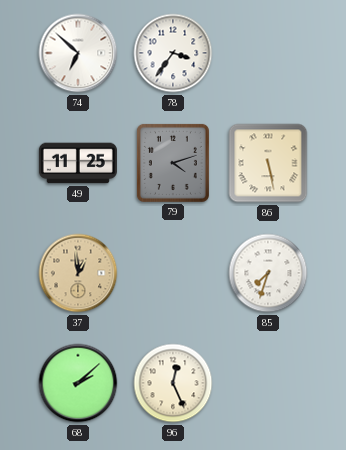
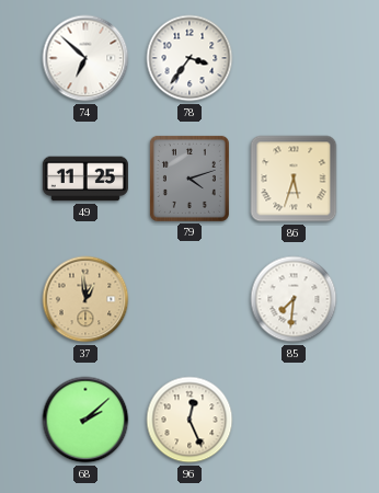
86: 5:28 -> 5:33
85: 7:33 -> 7:31
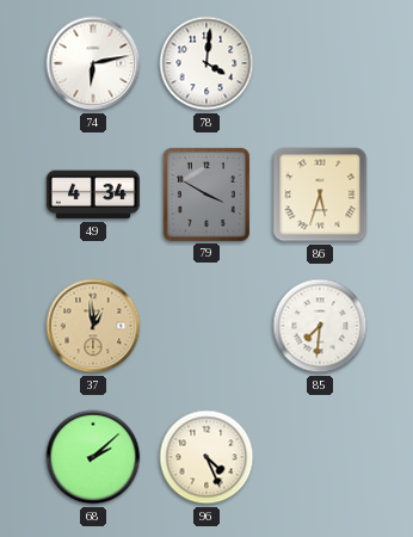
74: 6:52 -> 6:13
78: 3:36 -> 4:01
49: 11:25 -> 4:34
79: 4:12 -> 3:50
96: 12:26 -> 4:26
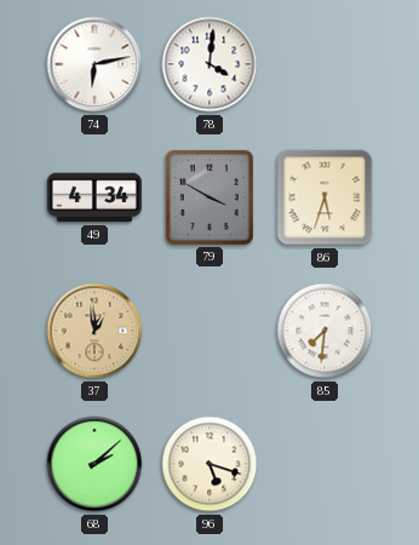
96: 4:26 -> 5:18
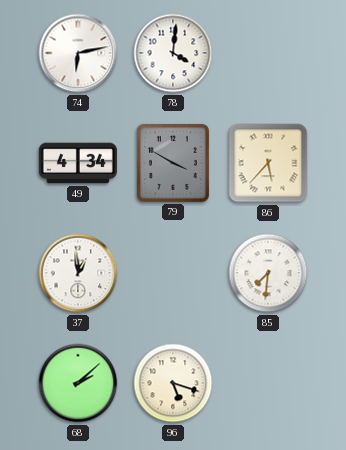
86: 5:33 -> 5:37
37 dial: champagne -> white
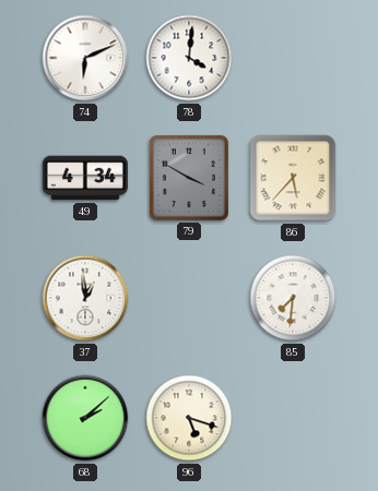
74: 6:13 -> 6:11
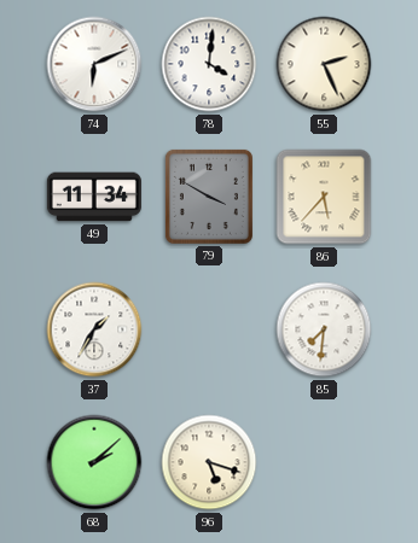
55: none -> 2:26
49: 4:34 -> 11:34
37: 12:59 -> 1:35
